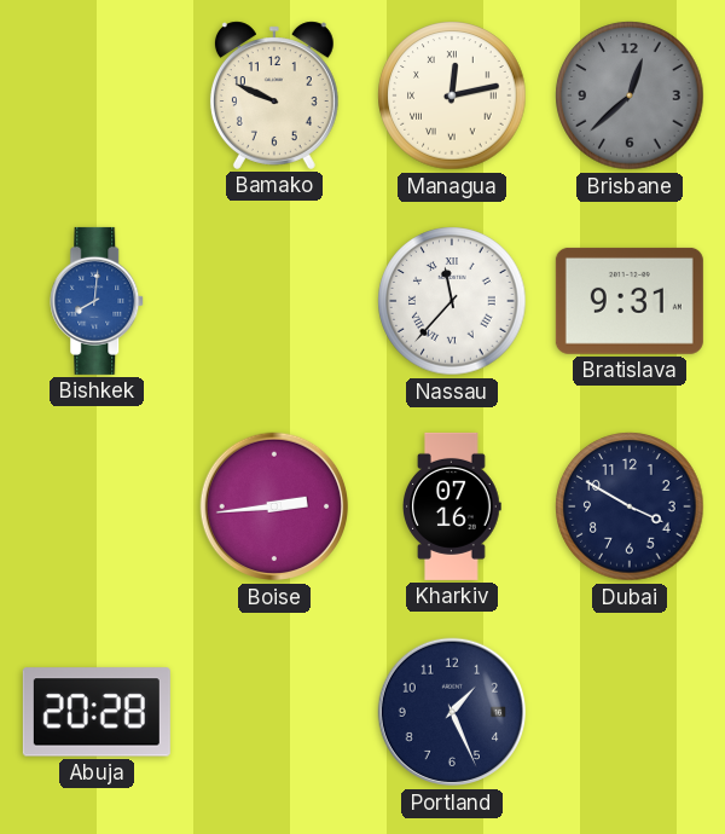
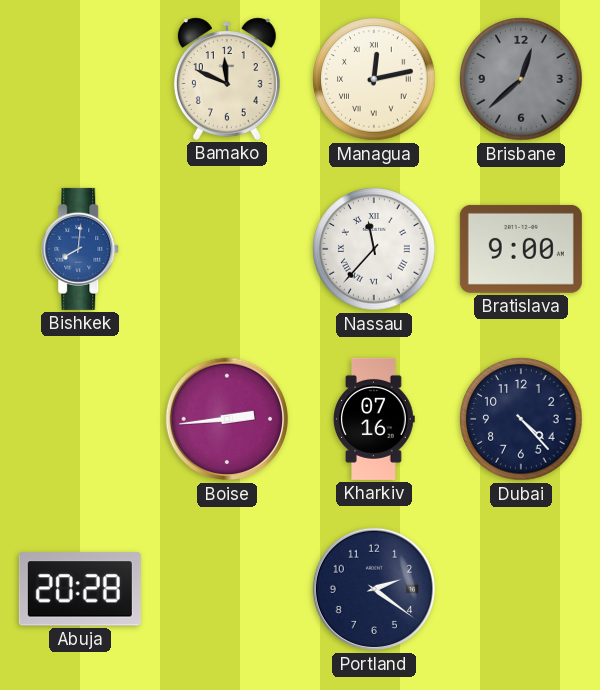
Bamako: 9:49 -> 11:49
Bratislava: 9:31 -> 9:00
Dubai: 3:50 -> 4:23
Portland: 1:26 -> 2:21
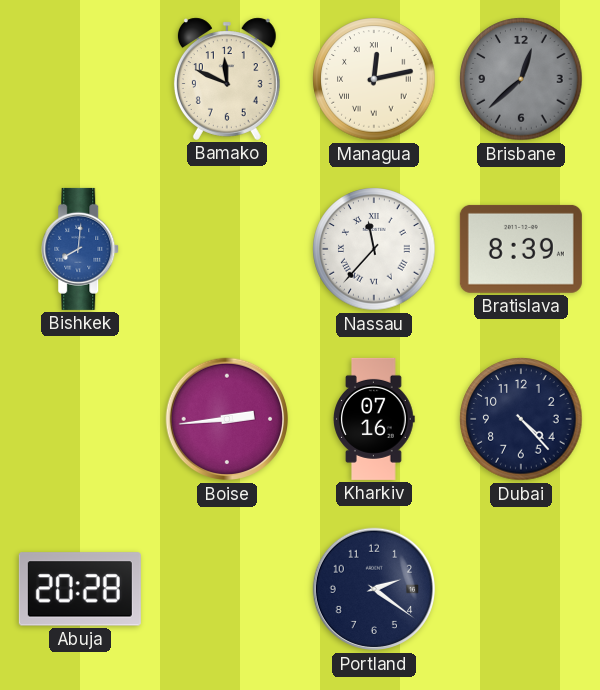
Bratislava: 9:00 -> 8:39
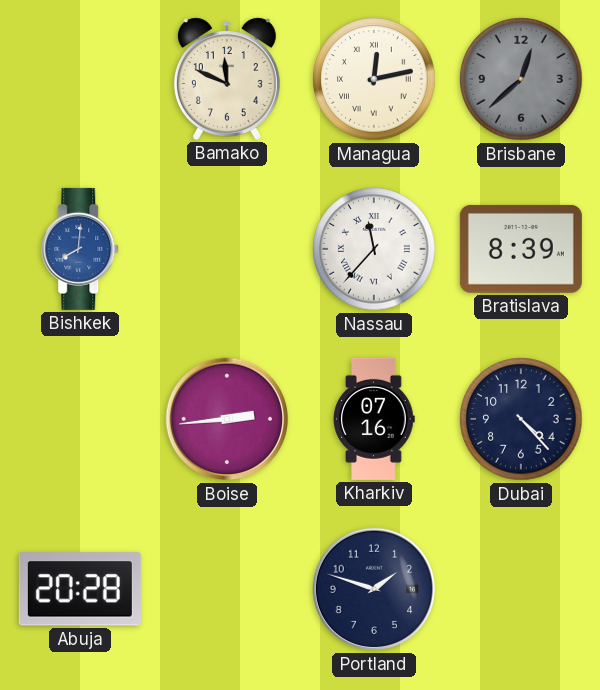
Portland: 2:21 -> 1:48
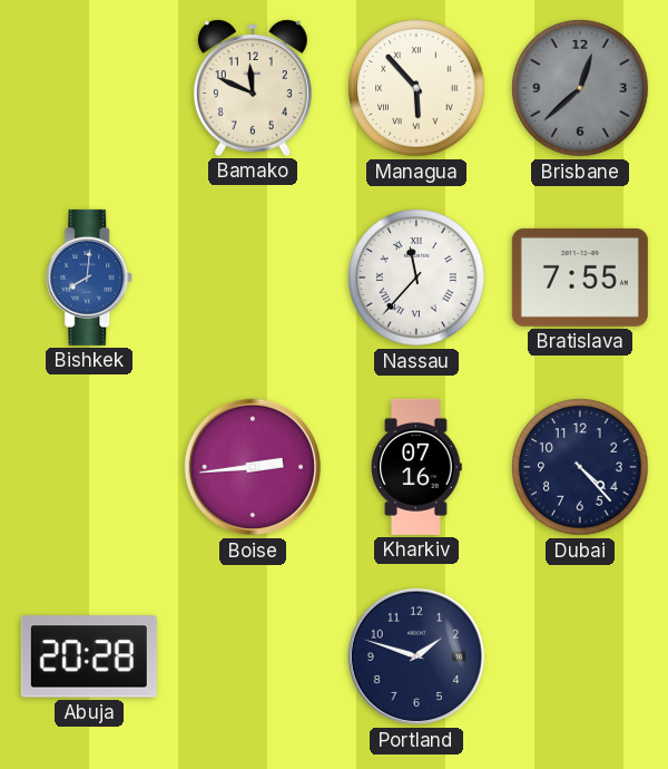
Managua: 12:13 -> 5:53
Bratislava: 8:39 -> 7:55
